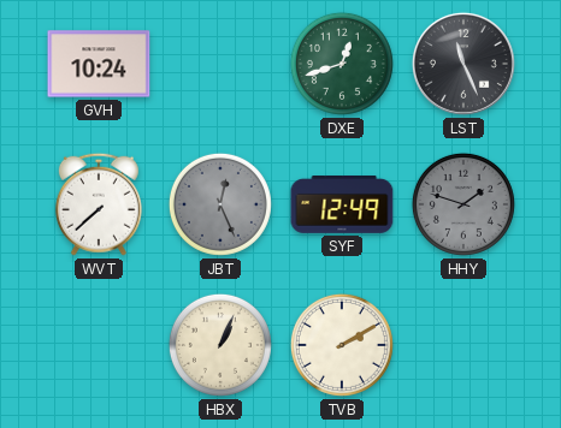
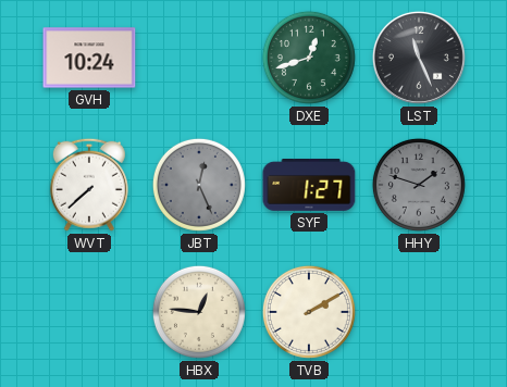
SYF: 12:49 -> 1:27
HBX: 1:04 -> 12:46
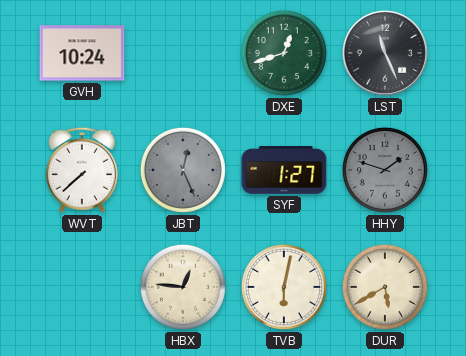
TVB: 2:10 -> 6:02
DUR: none -> 5:40
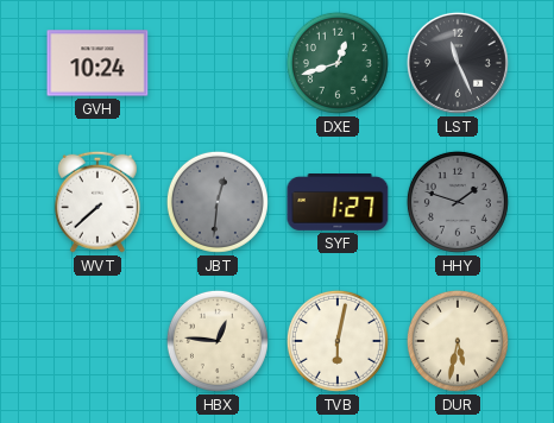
JBT: 12:26 -> 12:31
DUR: 5:40 -> 5:32
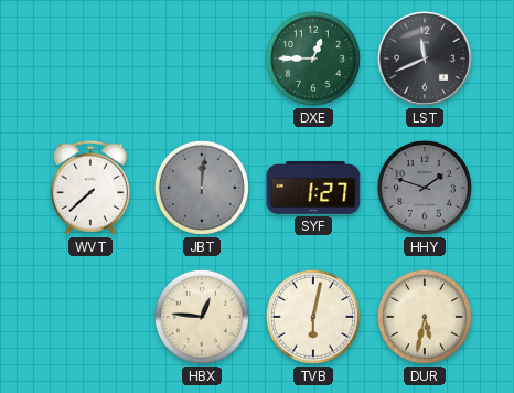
GVH: 10:24 -> none
DXE: 12:42 -> 12:45
LST: 11:26 -> 11:41
JBT: 12:31 -> 12:01
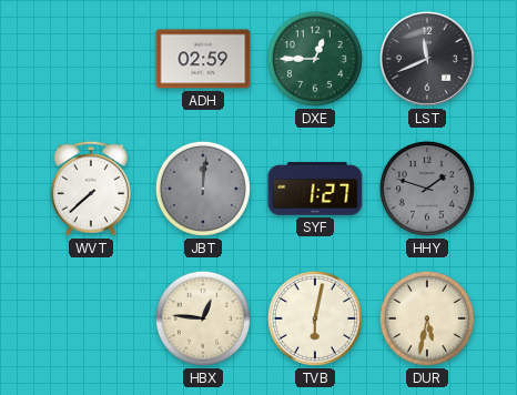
ADH: none -> 02:59
